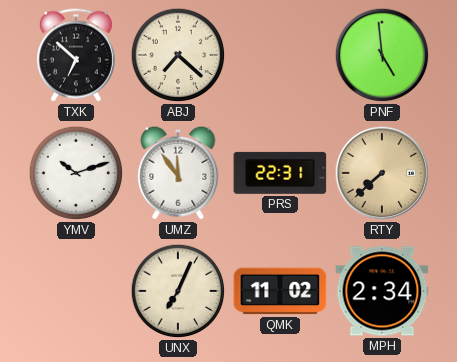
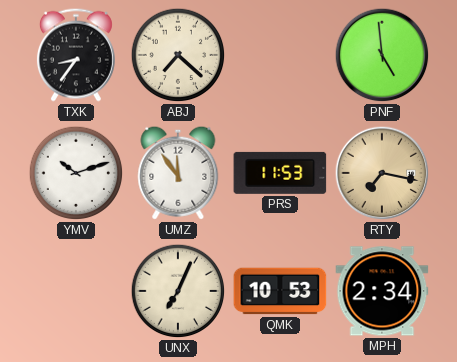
TXK: 6:52 -> 8:36
PRS: 22:31 -> 11:53
RTY: 7:38 -> 7:17
QMK: 11:02 -> 10:53
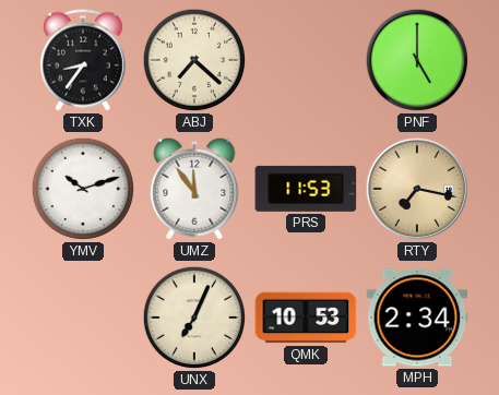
PNF: 4:59 -> 5:00
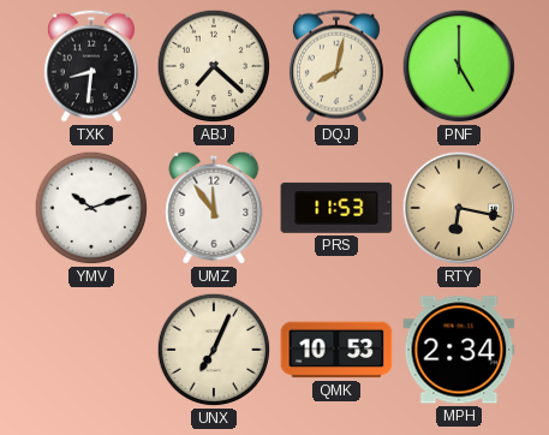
TXK: 8:36 -> 8:31
DQJ: none -> 8:02
RTY: 7:17 -> 6:17
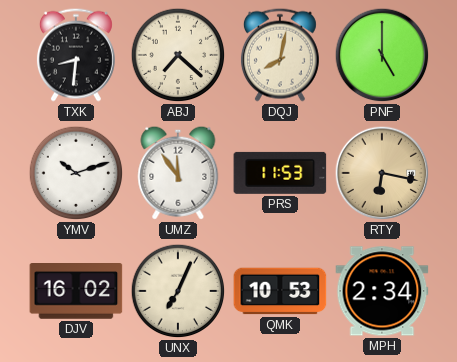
DJV: none -> 16:02
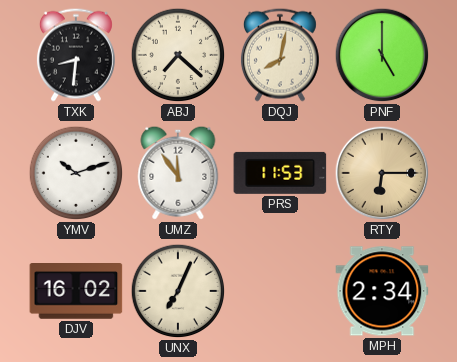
RTY: 6:17 -> 6:15
QMK: 10:53 -> none
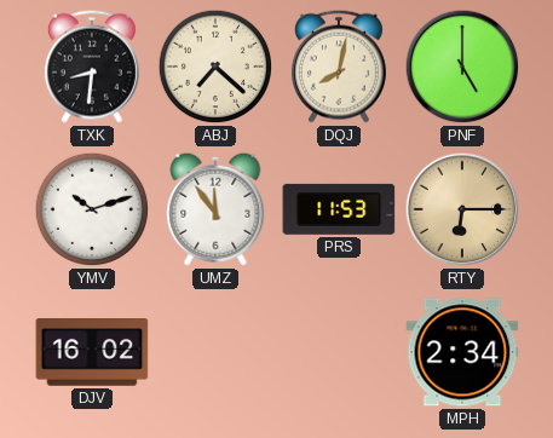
UNX: 7:04 -> none
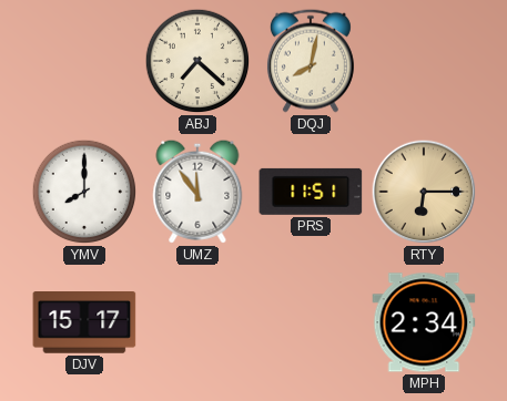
TXK: 8:31 -> none
PNF: 5:00 -> none
YMV: 10:12 -> 8:00
PRS: 11:53 -> 11:51
DJV: 16:02 -> 15:17
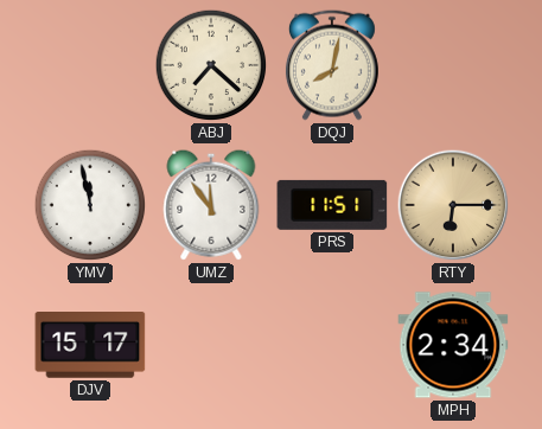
YMV: 8:00 -> 11:58
